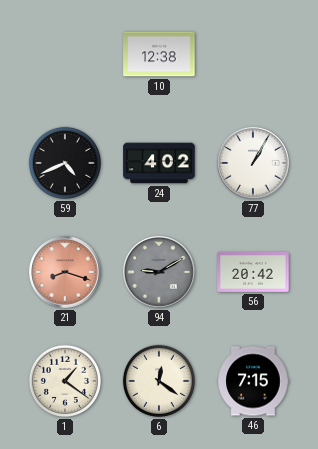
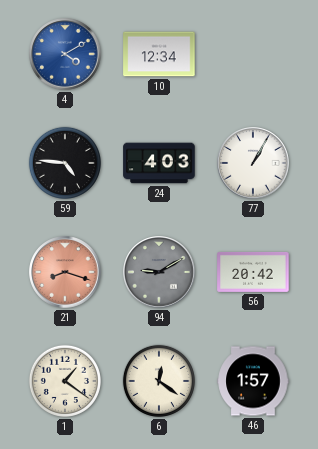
4: none -> 4:10
10: 12:38 -> 12:34
59: 4:41 -> 4:46
24: 4:02 -> 4:03
46: 7:15 -> 1:57
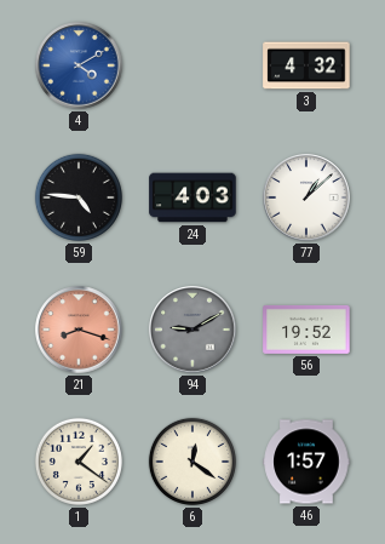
10: 12:34 -> none
3: none -> 4:32
77: 1:05 -> 1:08
56: 20:42 -> 19:52
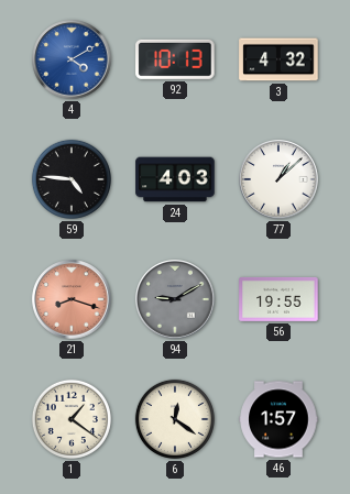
92: none -> 10:13
56: 19:52 -> 19:55
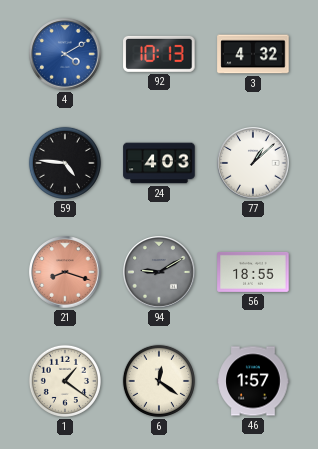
56: 19:55 -> 18:55
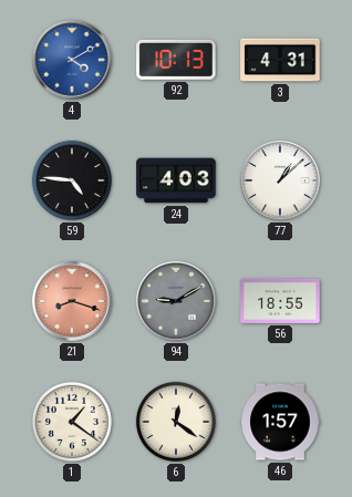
3: 4:32 -> 4:31
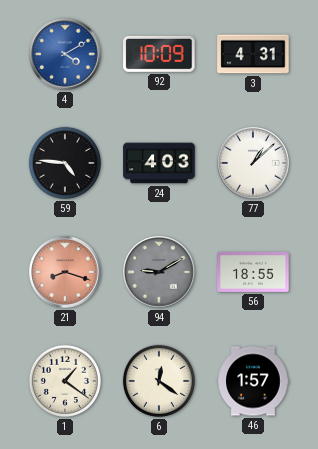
92: 10:13 -> 10:09
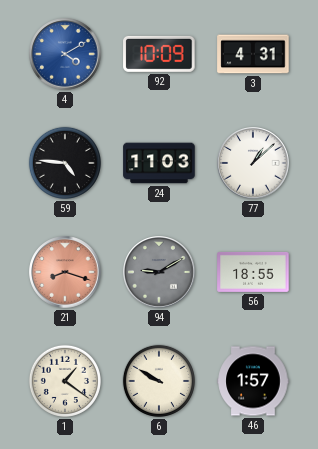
24: 4:03 -> 11:03
6: 12:21 -> 9:50
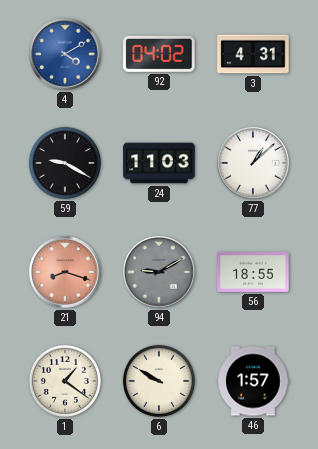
92: 10:09 -> 04:02
59: 4:46 -> 9:20
